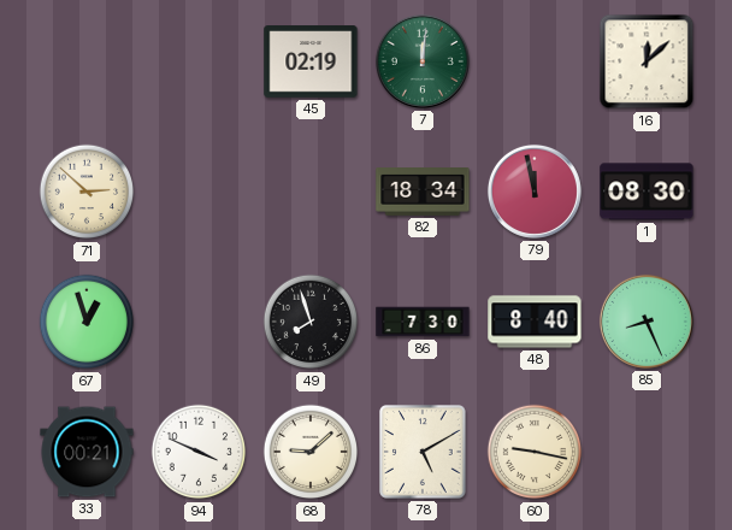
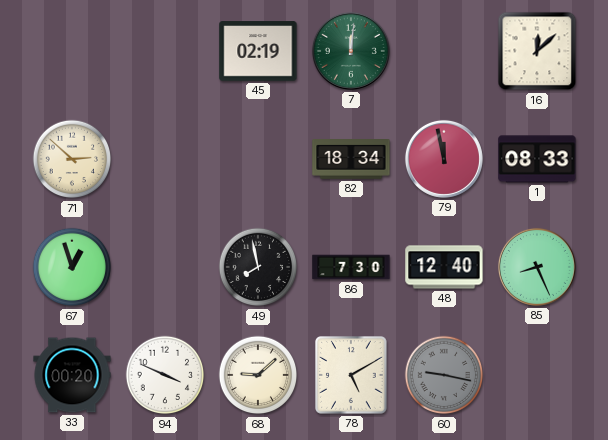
1: 08:30 -> 08:33
49: 7:57 -> 7:58
48: 8:40 -> 12:40
33: 00:21 -> 00:20
60 dial: cream -> grey
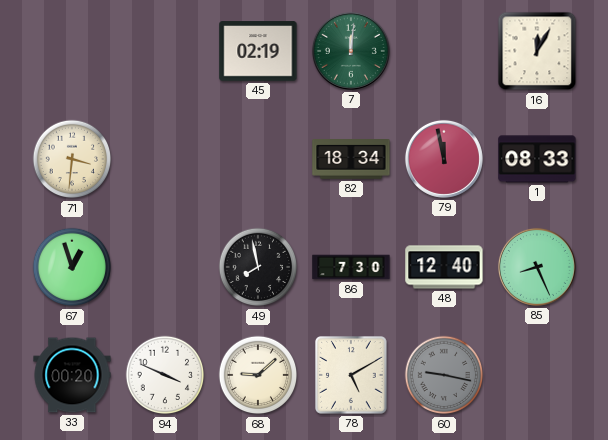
16: 12:08 -> 12:05
71: 2:52 -> 3:31
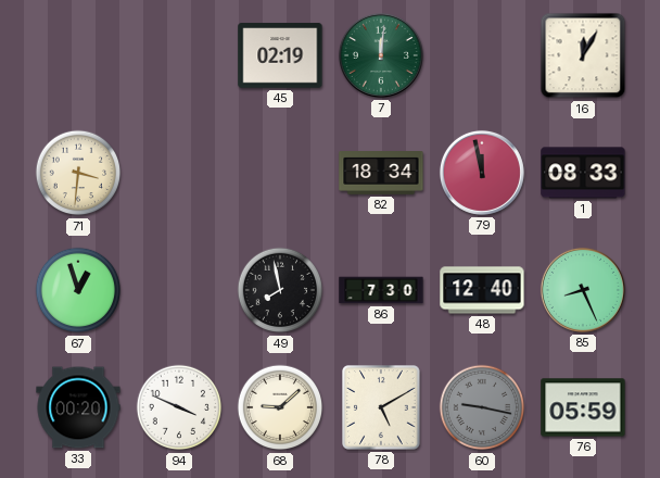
76: none -> 05:59
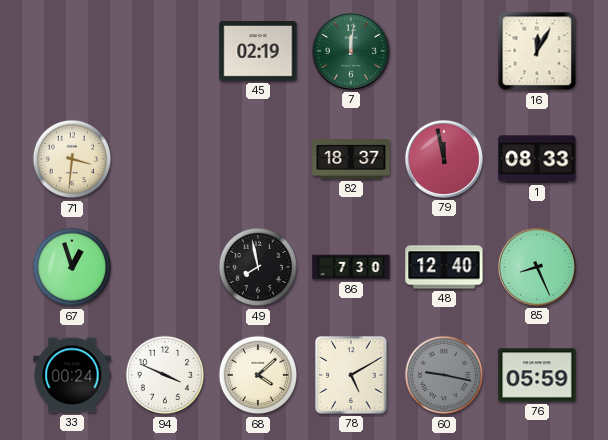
82: 18:34 -> 18:37
33: 00:20 -> 00:24
68: 9:08 -> 4:08
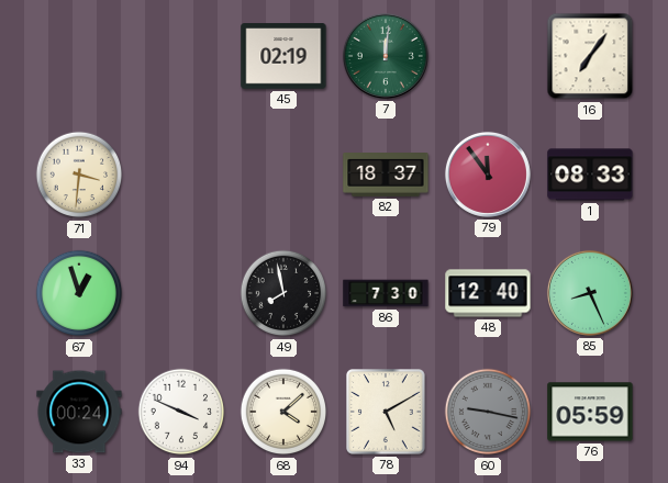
16: 12:05 -> 7:06
79: 11:58 -> 11:54
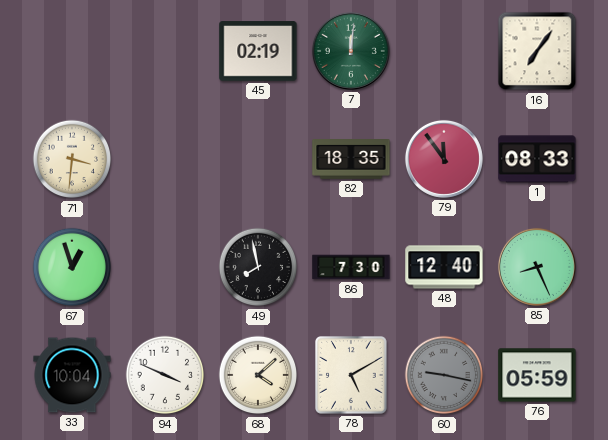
82: 18:37 -> 18:35
33: 00:24 -> 10:04
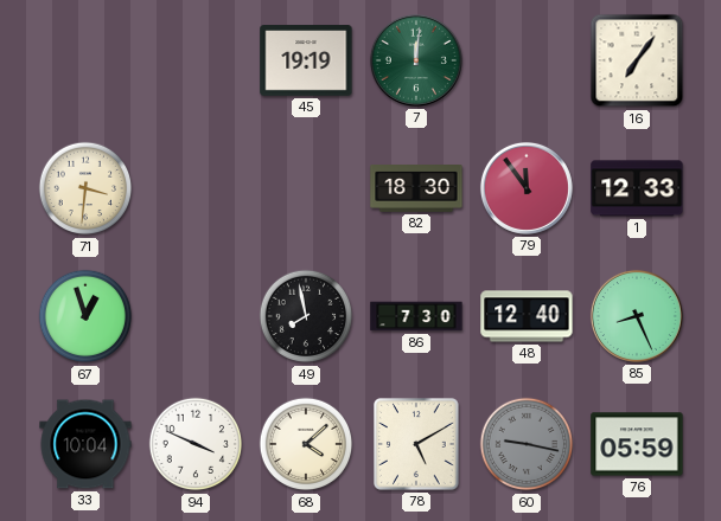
45: 02:19 -> 19:19
82: 18:35 -> 18:30
1: 08:33 -> 12:33
